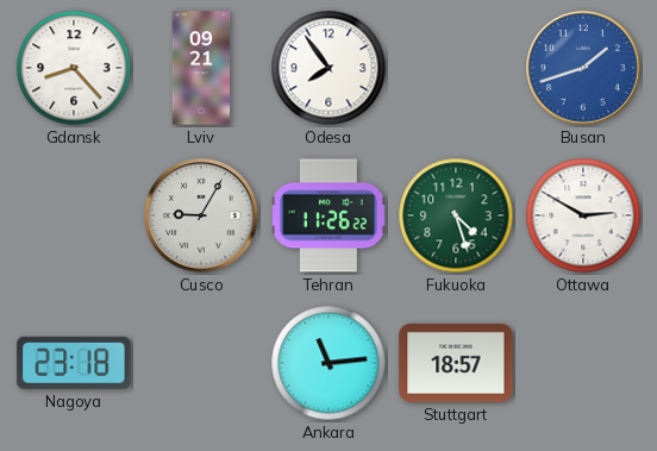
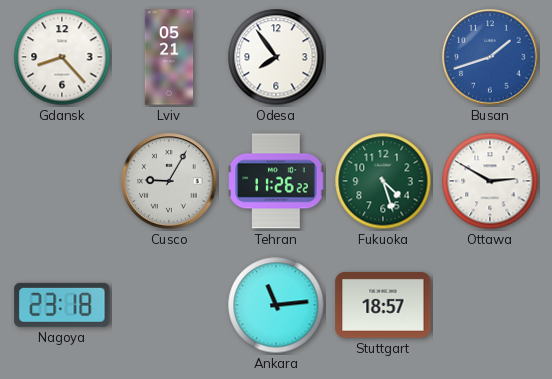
Lviv: 09:21 -> 05:21
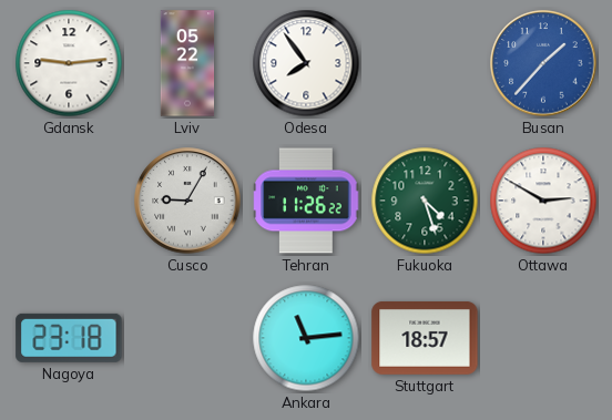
Gdansk: 8:23 -> 9:14
Lviv: 05:21 -> 05:22
Busan: 1:42 -> 1:37
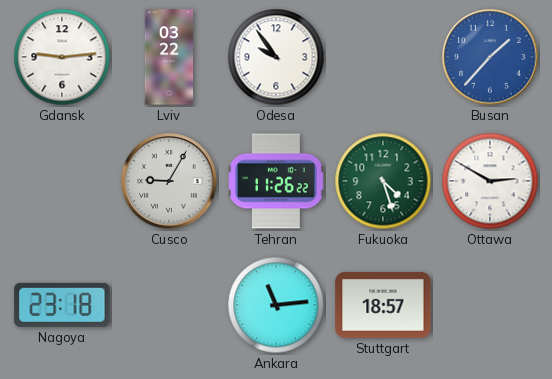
Lviv: 05:22 -> 03:22
Odesa: 7:54 -> 9:54
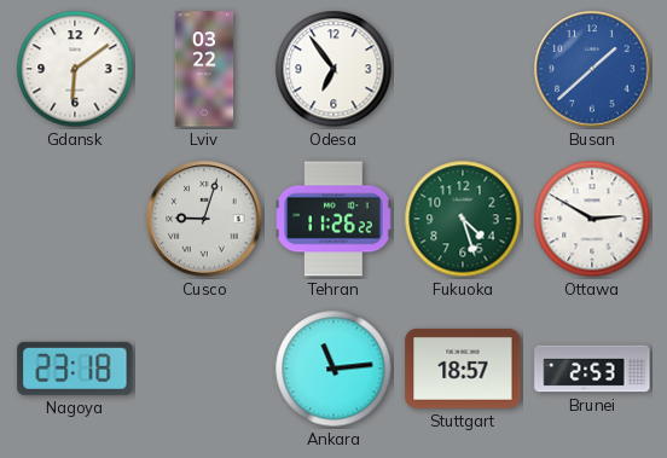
Gdansk: 9:14 -> 6:09
Odesa: 9:54 -> 6:54
Busan: 1:37 -> 1:38
Cusco: 9:05 -> 9:03
Brunei: none -> 2:53
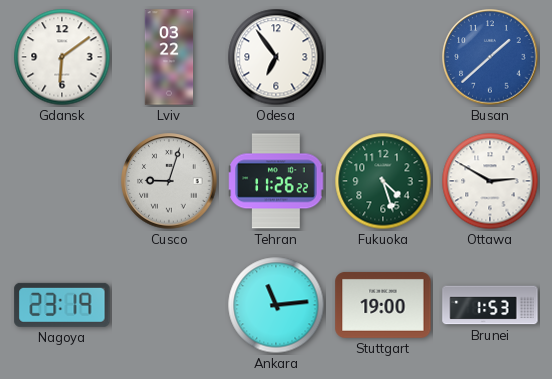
Nagoya: 23:18 -> 23:19
Stuttgart: 18:57 -> 19:00
Brunei: 2:53 -> 1:53
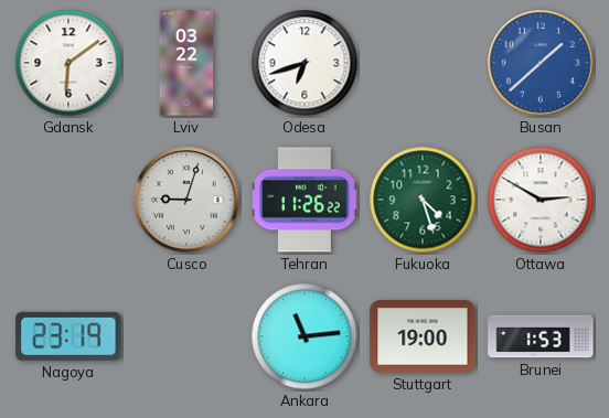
Odesa: 6:54 -> 6:42
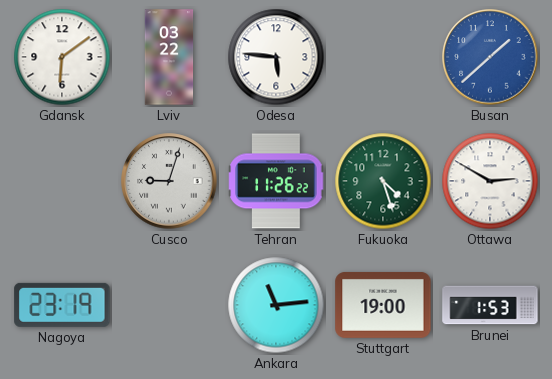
Odesa: 6:42 -> 5:46
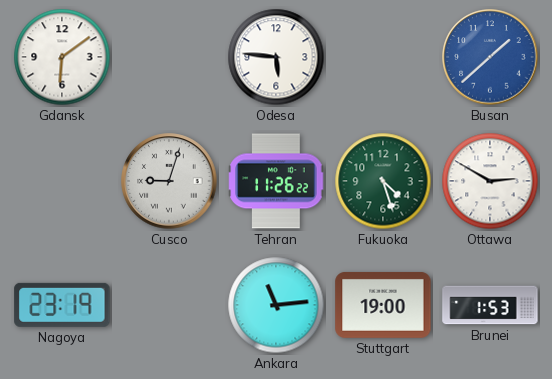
Lviv: 03:22 -> none
